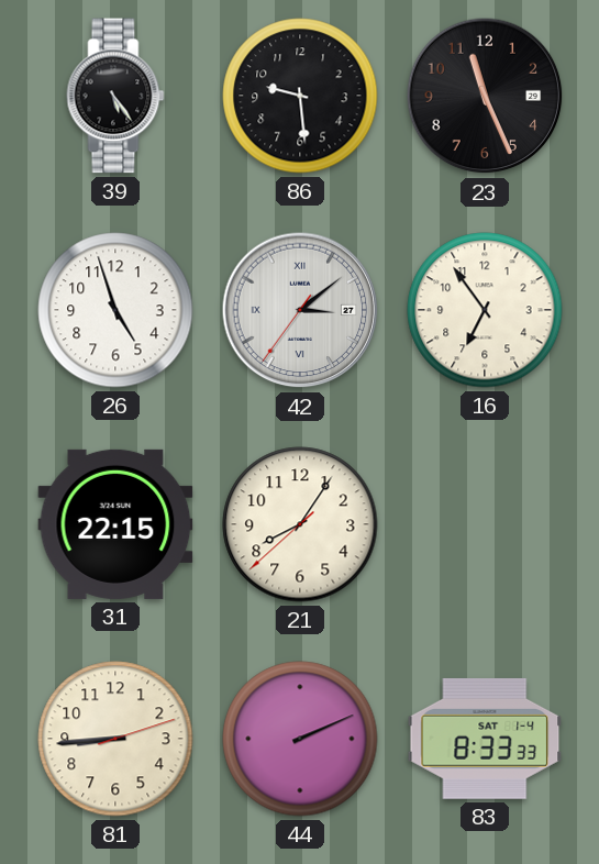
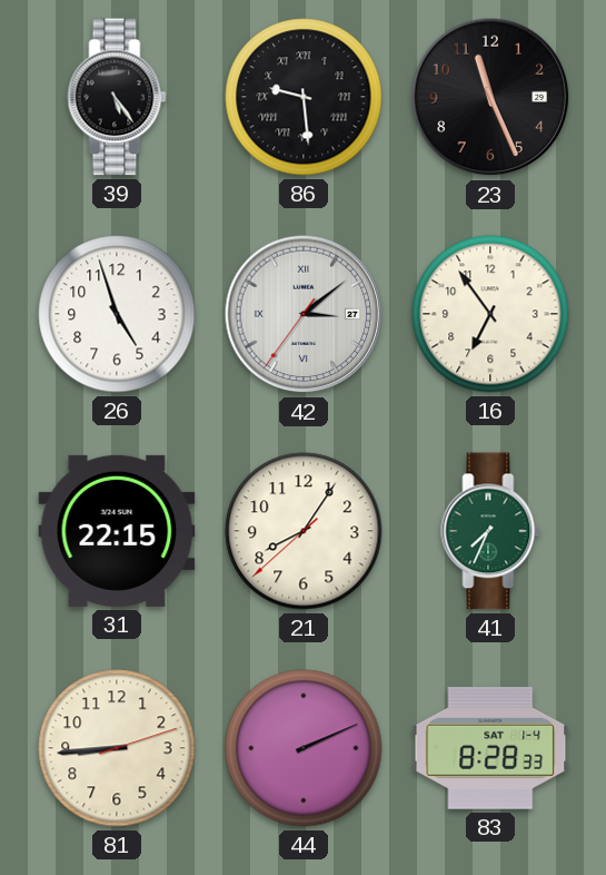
86 numerals: Arabic -> Roman
41: none -> 7:34
83: 8:33 -> 8:28
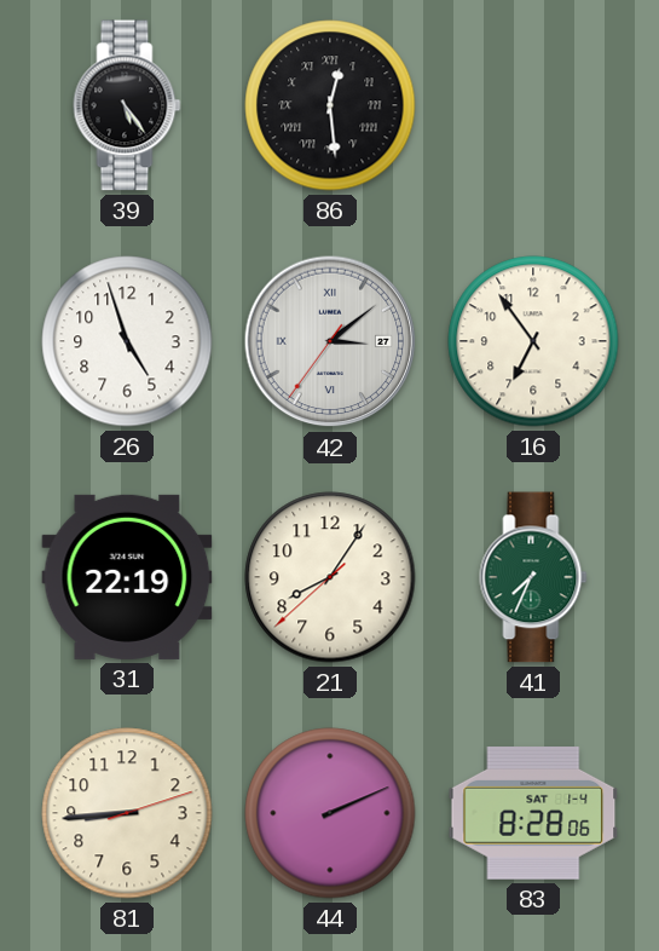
86: 9:29 -> 12:29
23: 11:26 -> none
31: 22:15 -> 22:19
83: 8:28:33 -> 8:28:06
